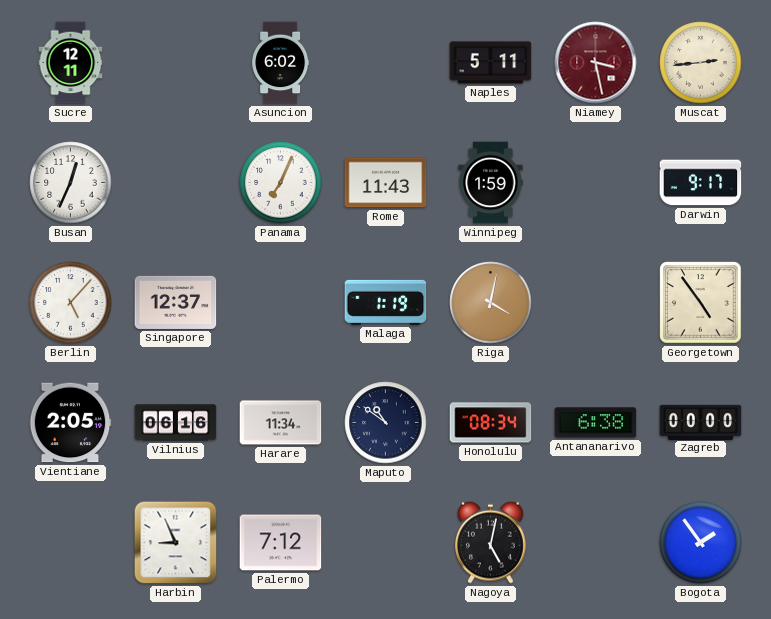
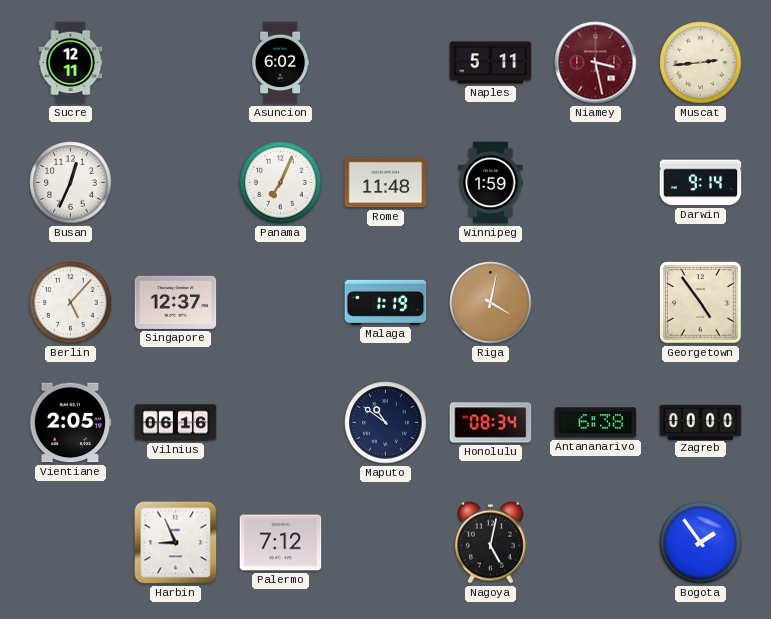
Rome: 11:43 -> 11:48
Darwin: 9:17 -> 9:14
Harare: 11:34 -> none
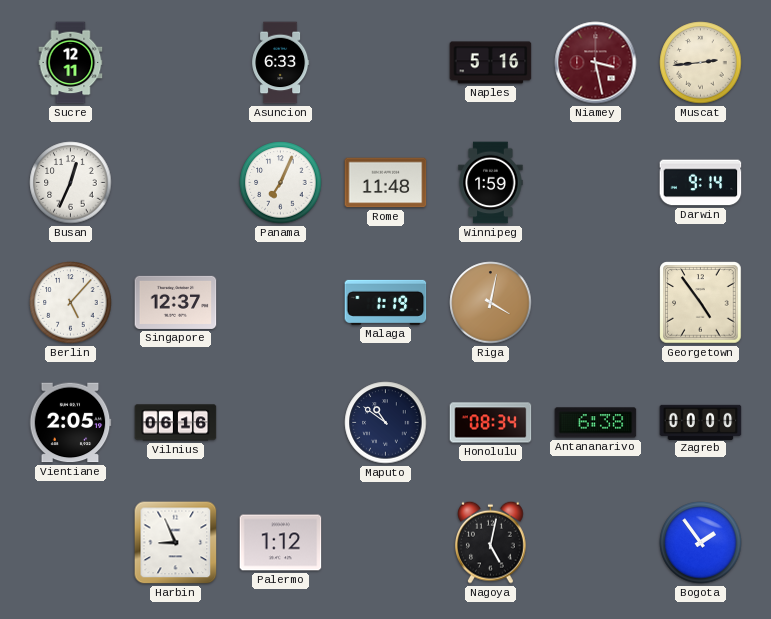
Asuncion: 6:02 -> 6:33
Naples: 5:11 -> 5:16
Palermo: 7:12 -> 1:12
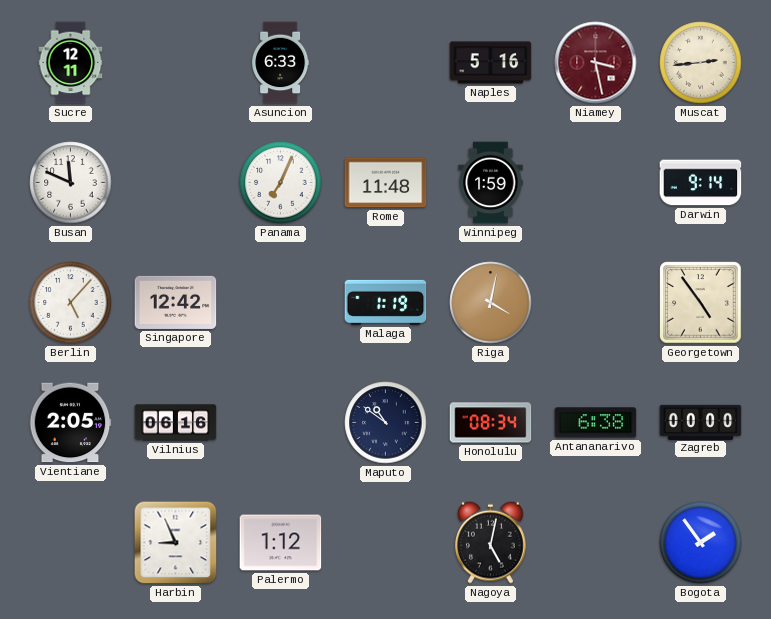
Busan: 12:34 -> 11:49
Singapore: 12:37 -> 12:42
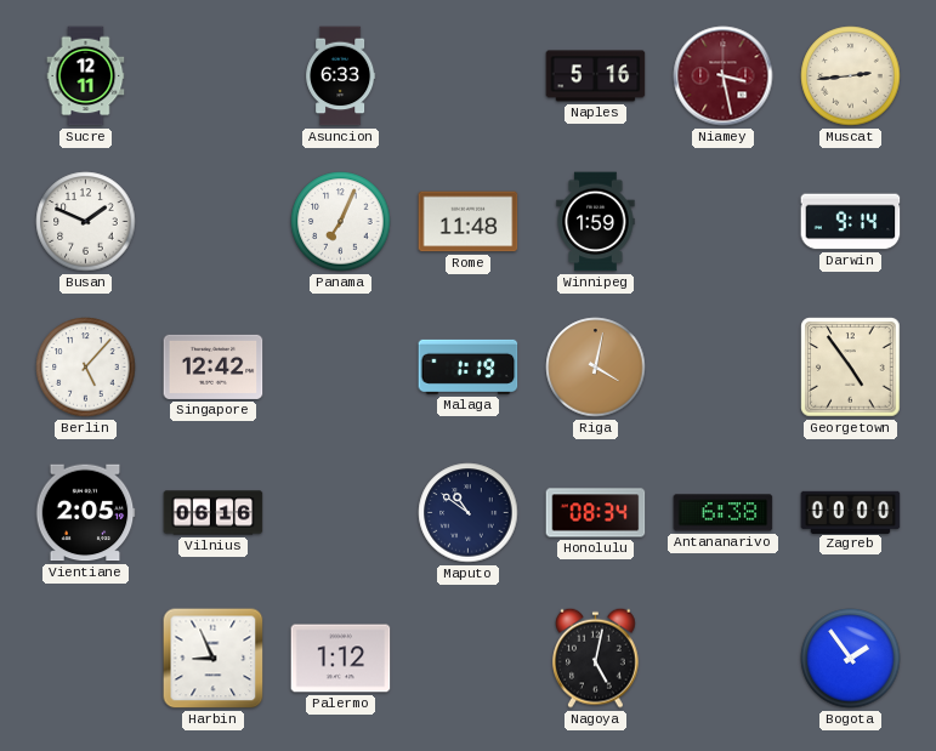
Busan: 11:49 -> 1:49
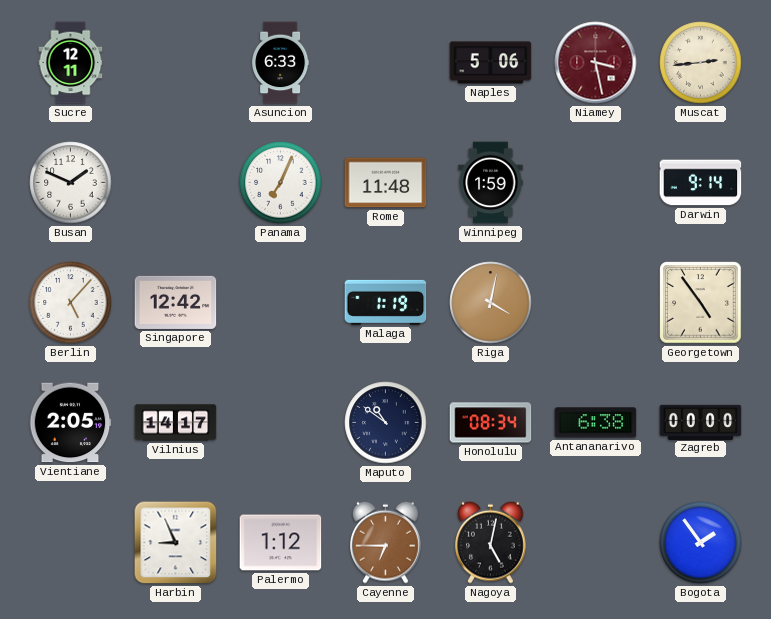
Naples: 5:16 -> 5:06
Vilnius: 06:16 -> 14:17
Cayenne: none -> 6:45
